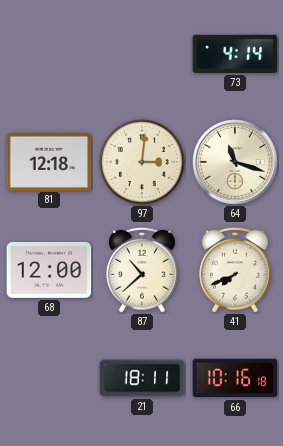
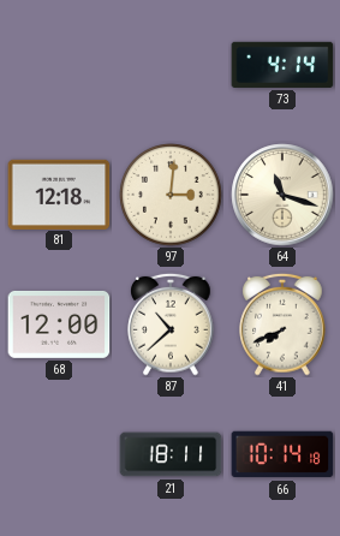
66: 10:16 -> 10:14
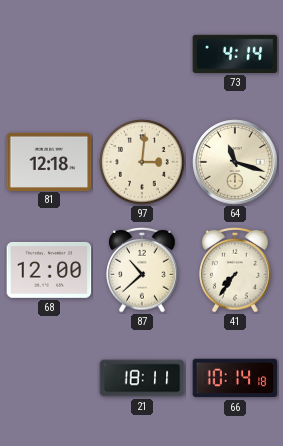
41: 7:41 -> 7:36
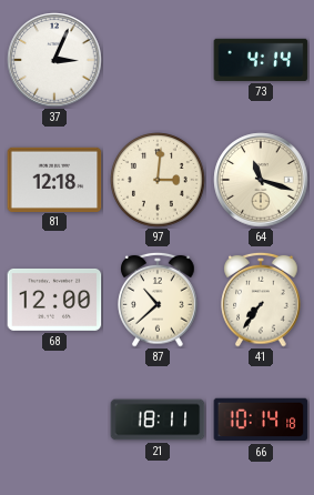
37: none -> 3:04
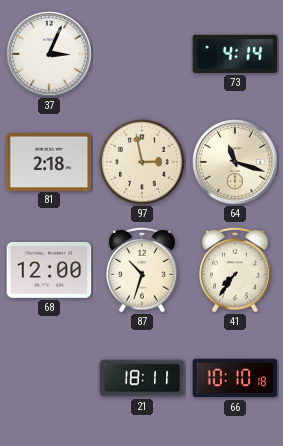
81: 12:18 -> 2:18
97: 3:01 -> 2:58
87: 10:38 -> 10:33
66: 10:14 -> 10:10
